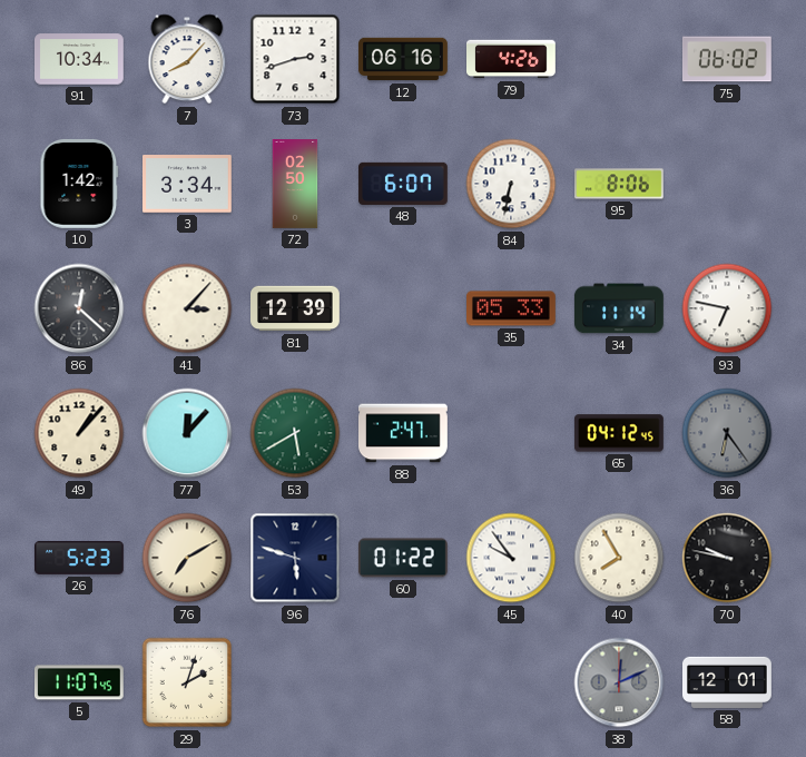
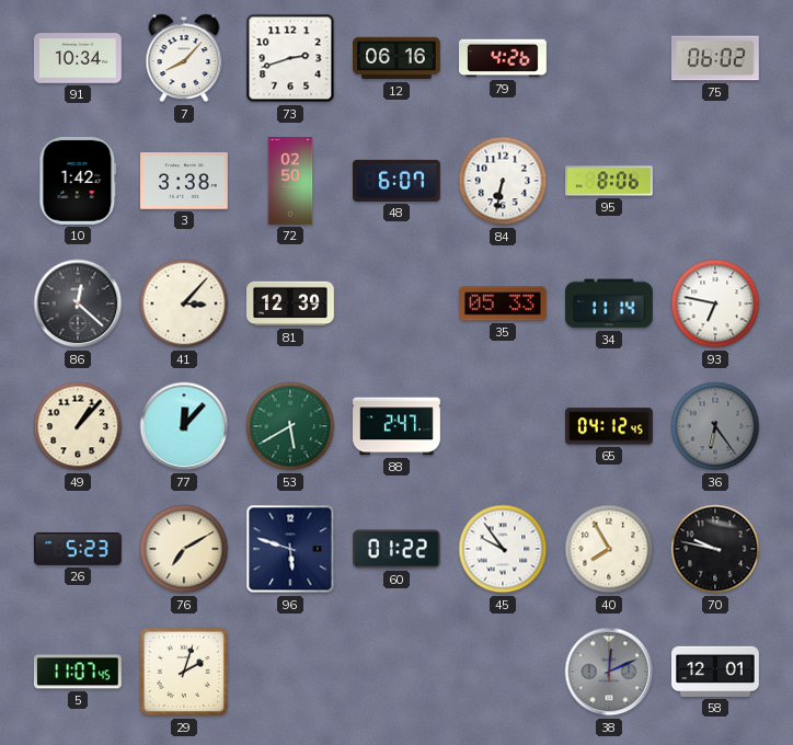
3: 3:34 -> 3:38
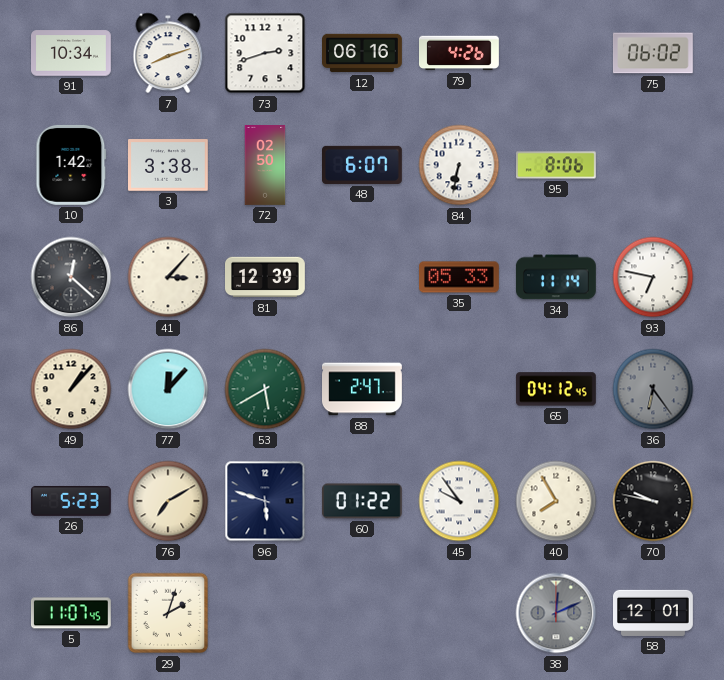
7: 8:07 -> 8:12
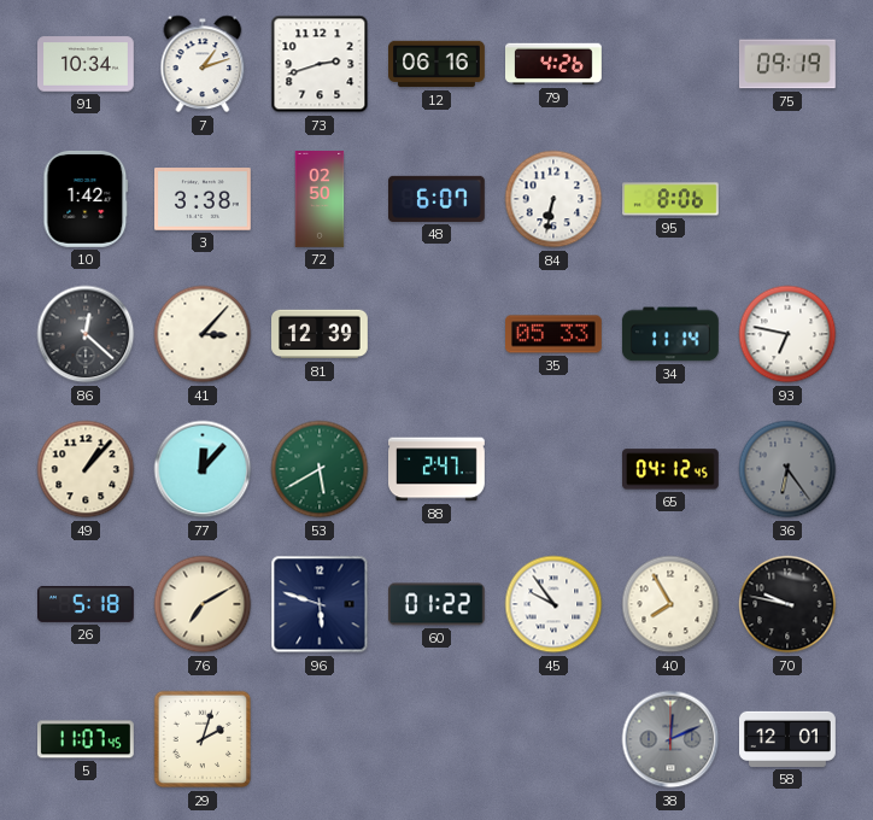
7: 8:12 -> 1:12
75: 06:02 -> 09:19
26: 5:23 -> 5:18
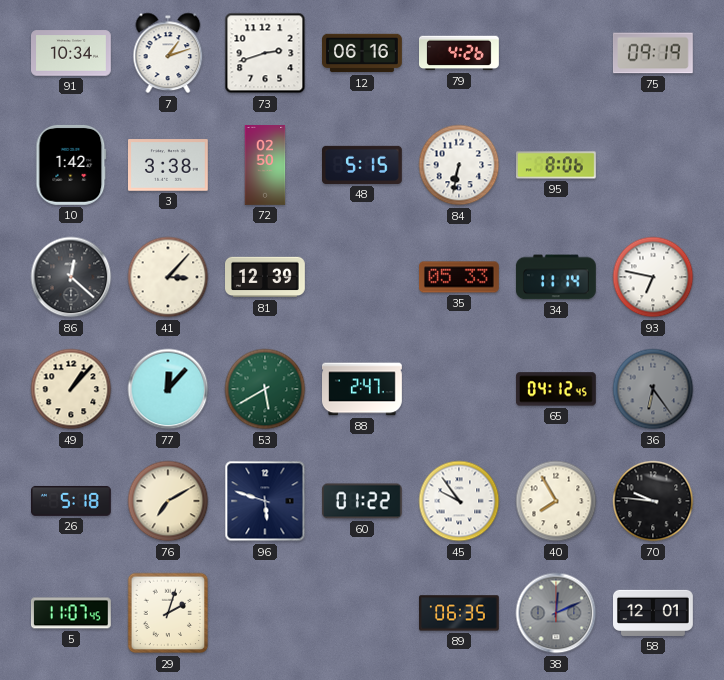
48: 6:07 -> 5:15
70: 9:47 -> 9:46
89: none -> 06:35
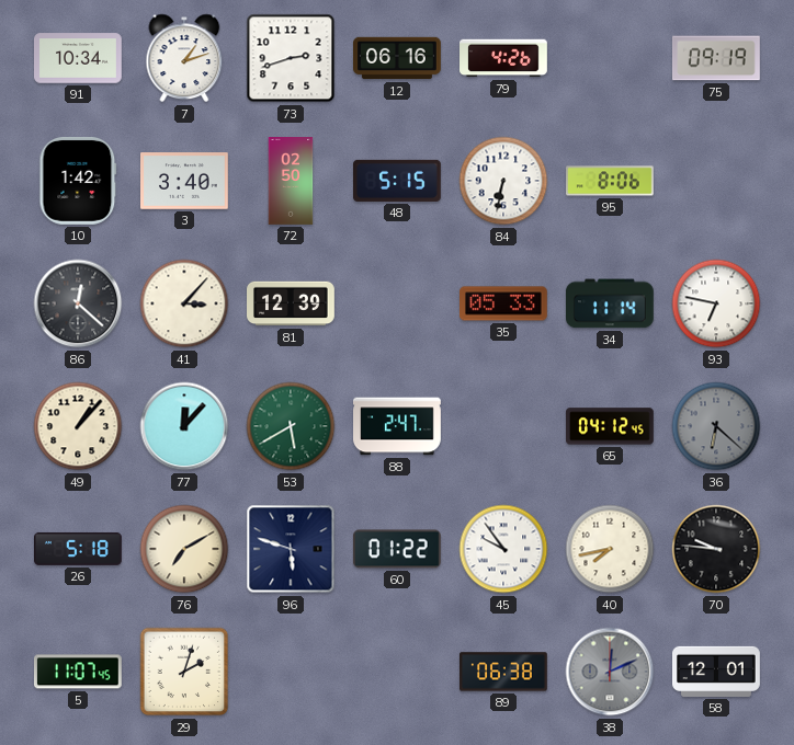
3: 3:38 -> 3:40
36: 6:24 -> 6:22
40: 7:55 -> 7:43
89: 06:35 -> 06:38
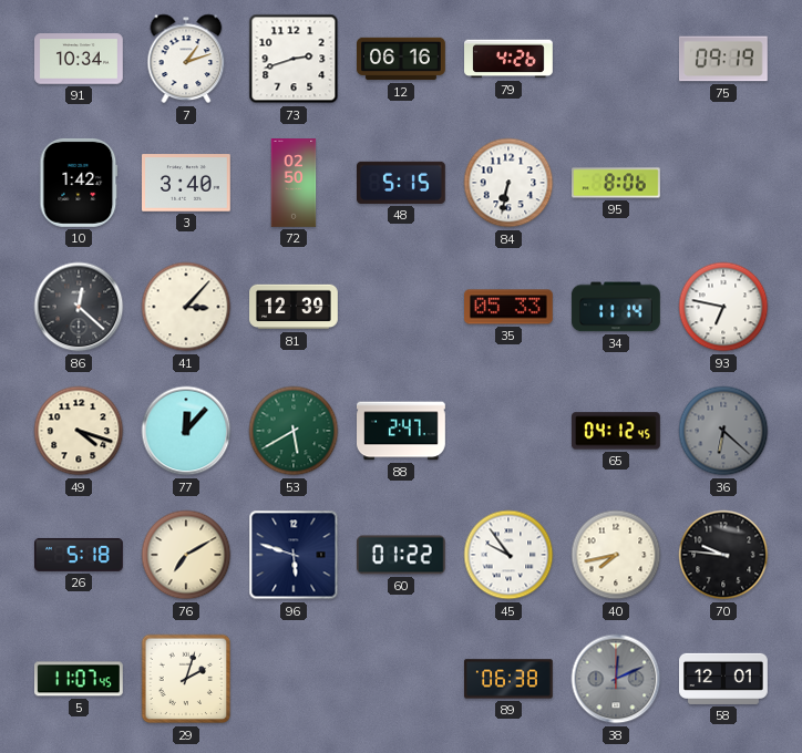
49: 1:07 -> 4:18
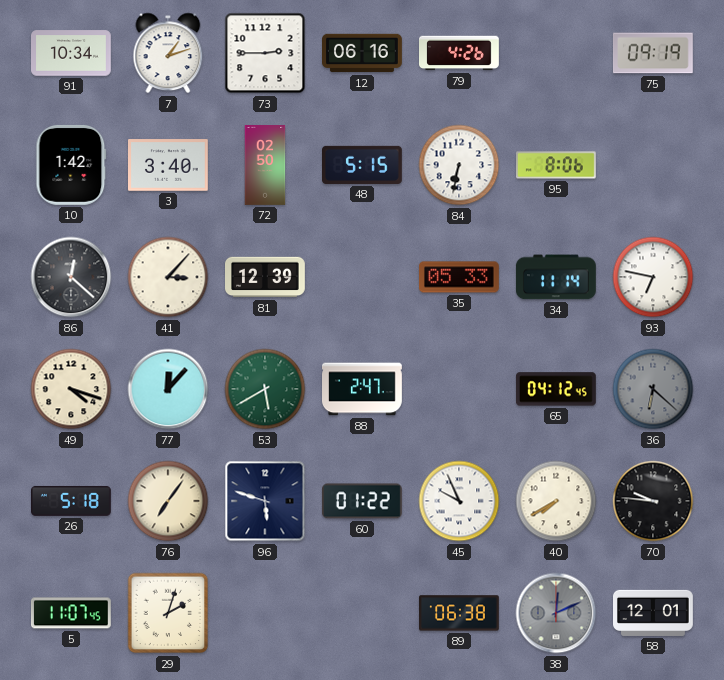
73: 2:42 -> 2:45
76: 7:10 -> 7:06
45: 9:54 -> 9:56
40: 7:43 -> 7:40
